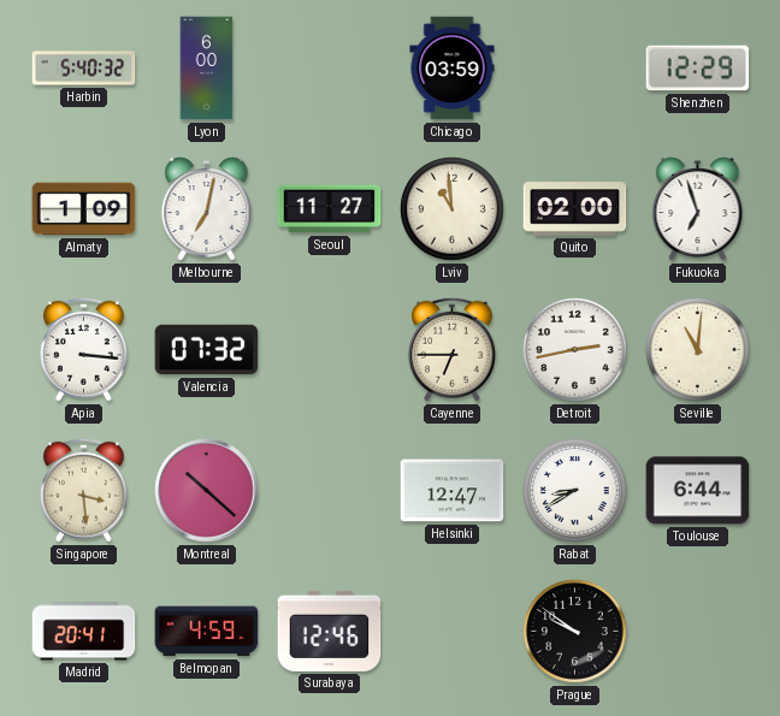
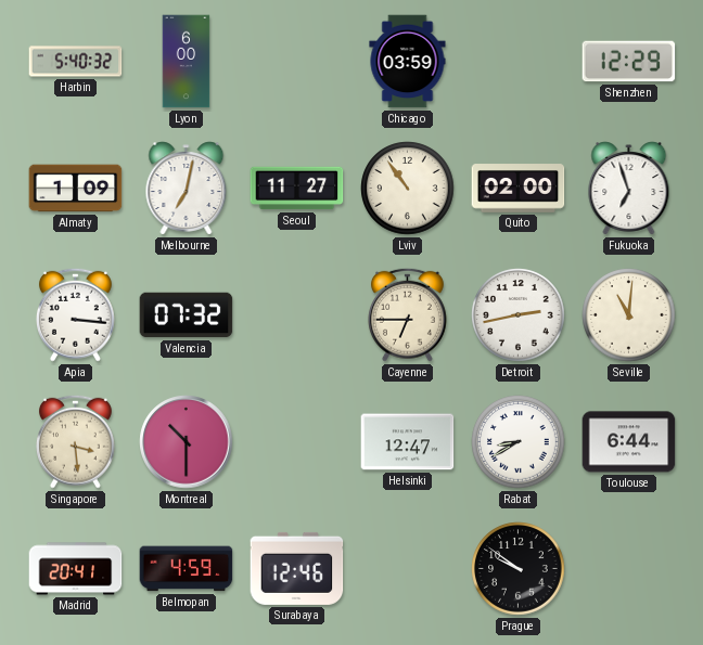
Lviv: 10:59 -> 10:54
Montreal: 10:22 -> 10:30
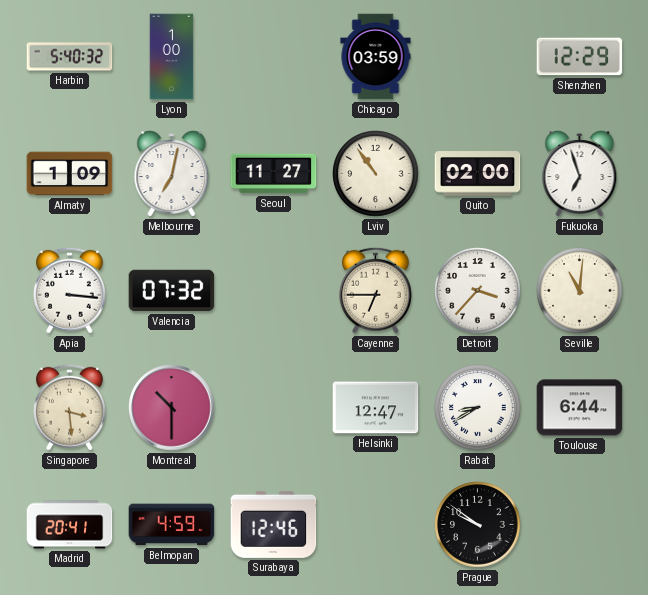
Lyon: 6:00 -> 1:00
Detroit: 2:43 -> 3:37
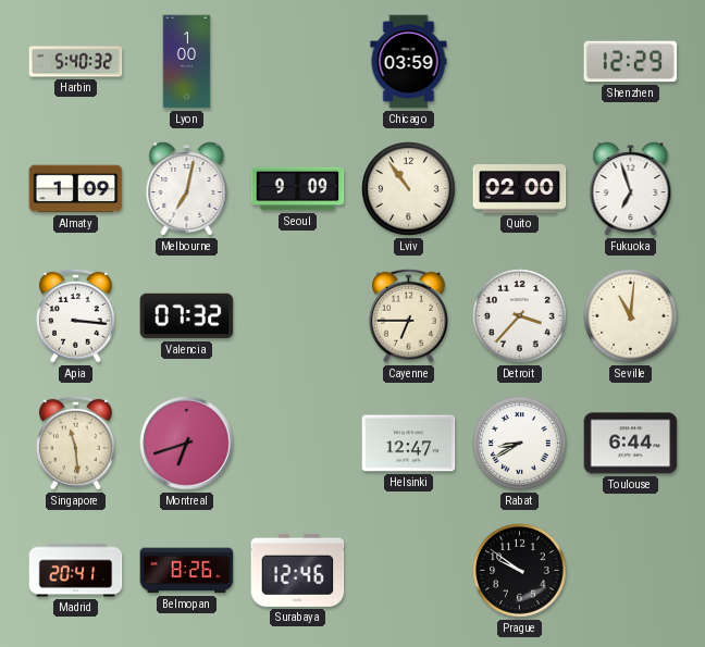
Seoul: 11:27 -> 9:09
Singapore: 3:29 -> 11:29
Montreal: 10:30 -> 6:42
Belmopan: 4:59 -> 8:26
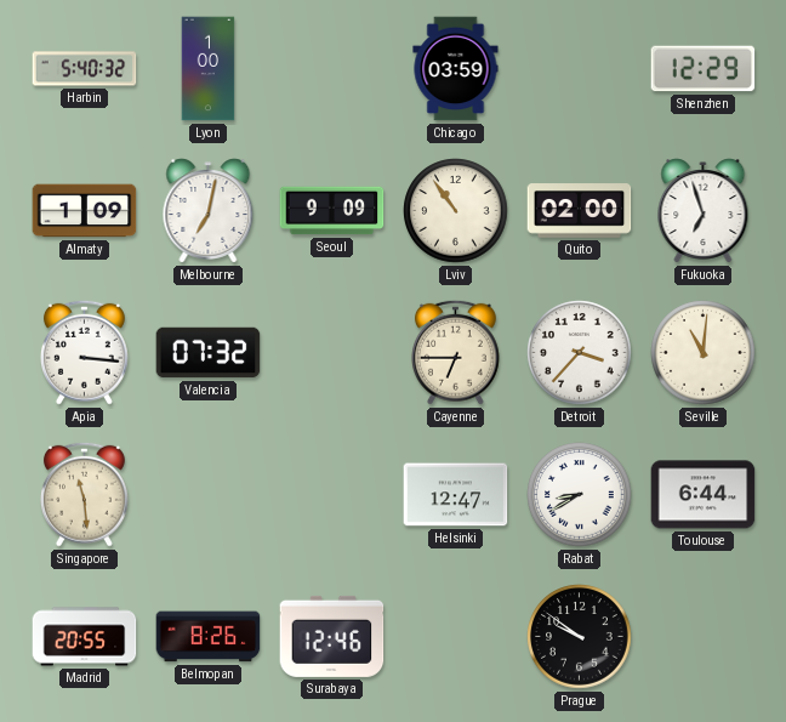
Montreal: 6:42 -> none
Madrid: 20:41 -> 20:55
